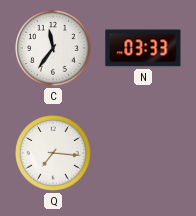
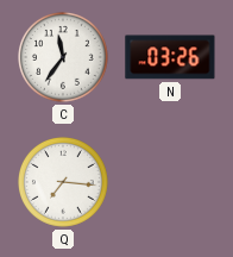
N: 03:33 -> 03:26
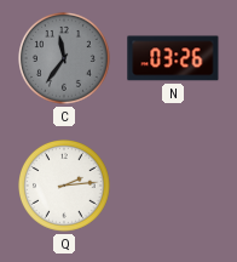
C dial: white -> grey
Q: 7:16 -> 2:14
